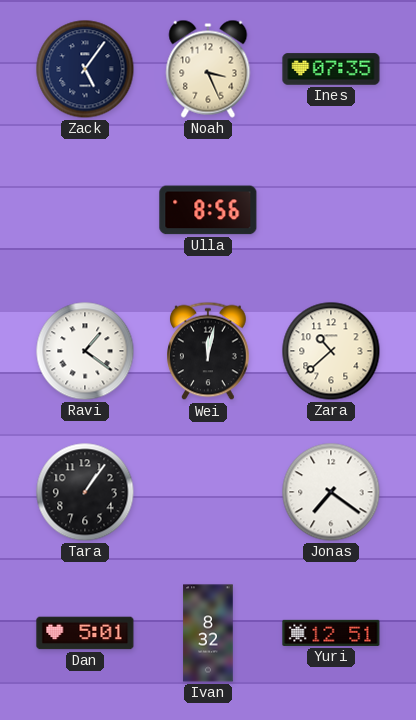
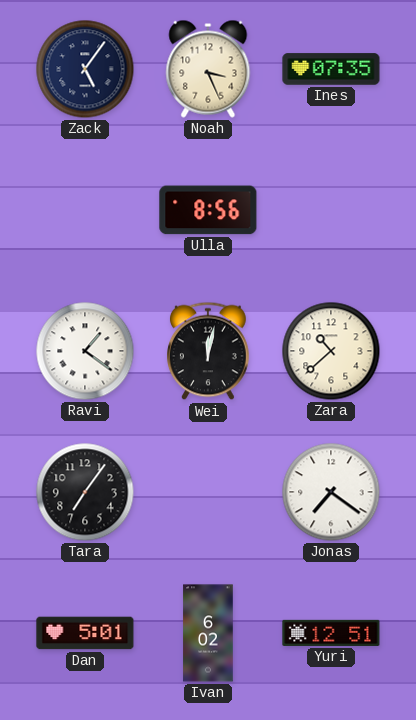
Tara: 1:06 -> 7:06
Ivan: 8:32 -> 6:02
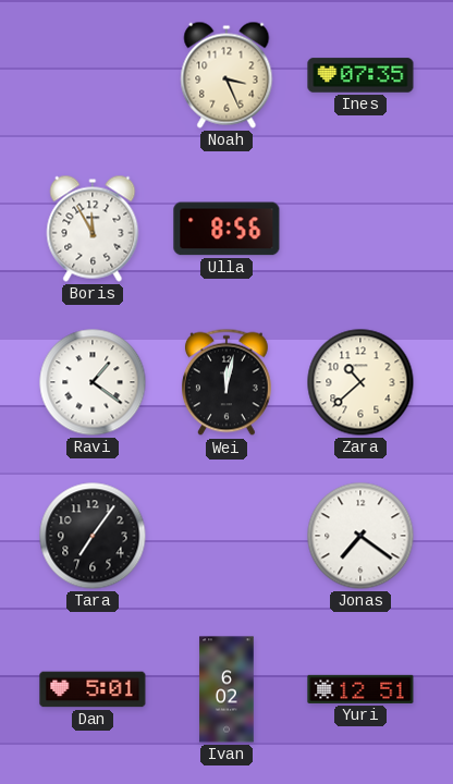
Zack: 5:06 -> none
Boris: none -> 11:55
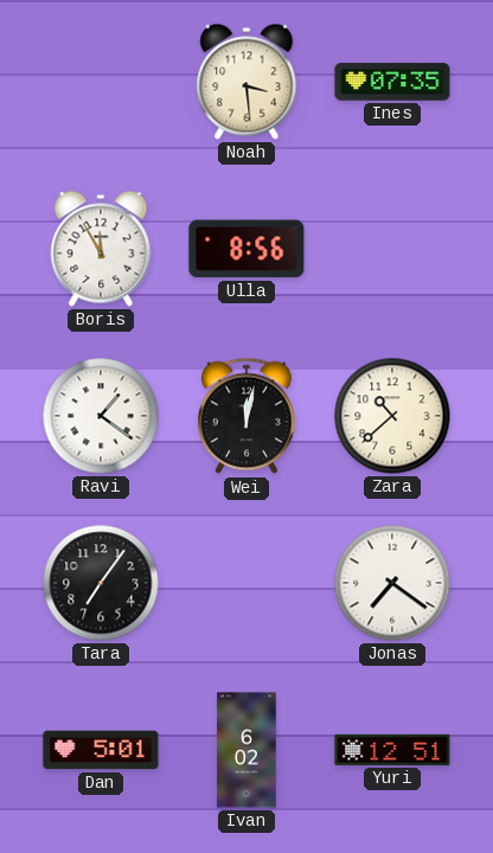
Noah: 3:26 -> 3:29
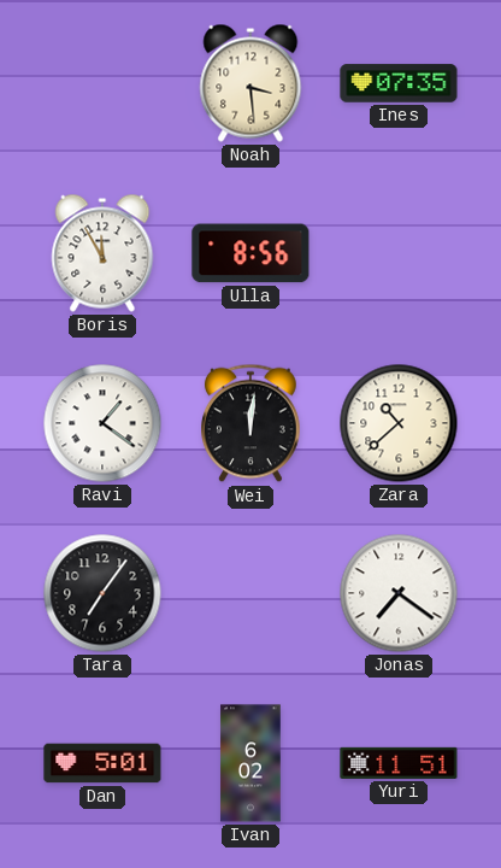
Wei: 12:02 -> 12:01
Yuri: 12:51 -> 11:51
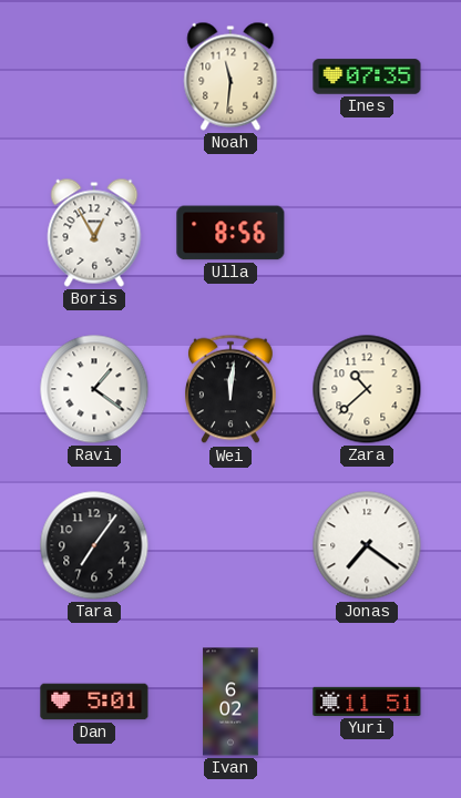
Noah: 3:29 -> 11:31
Boris: 11:55 -> 12:55
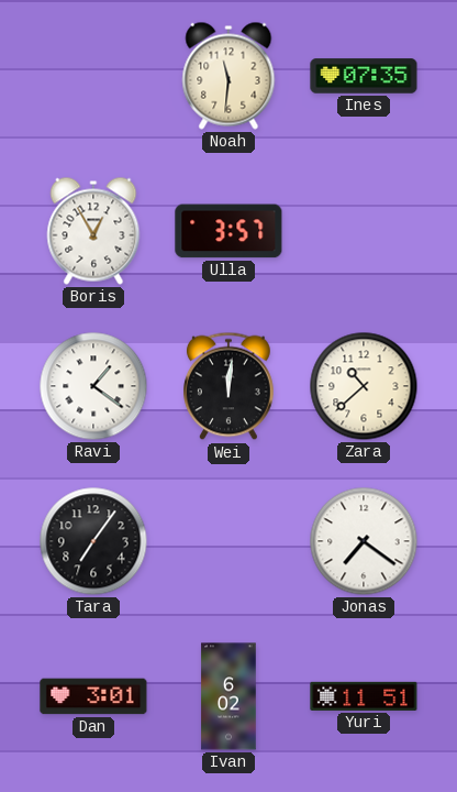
Ulla: 8:56 -> 3:57
Dan: 5:01 -> 3:01
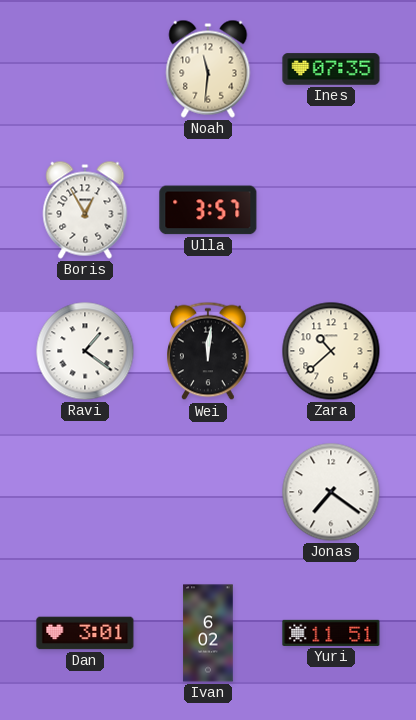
Tara: 7:06 -> none
